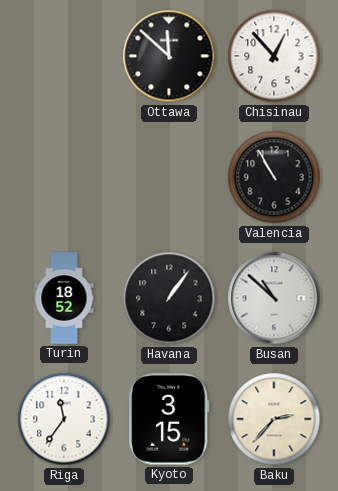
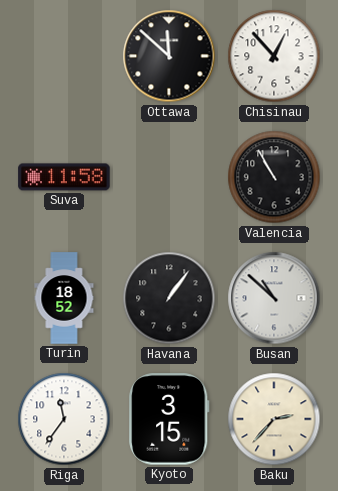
Suva: none -> 11:58
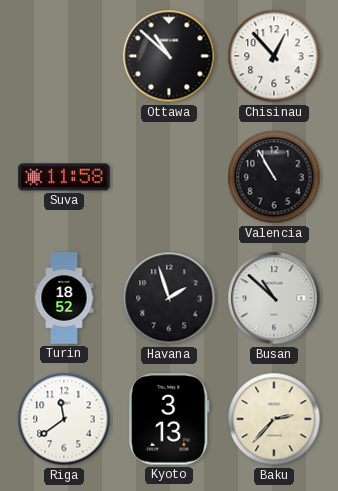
Ottawa: 11:52 -> 10:52
Havana: 1:06 -> 1:57
Riga: 11:36 -> 11:39
Kyoto: 3:15 -> 3:13
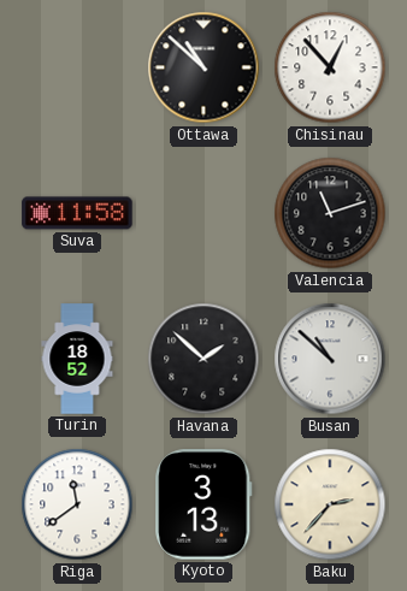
Valencia: 10:55 -> 11:12
Havana: 1:57 -> 1:52
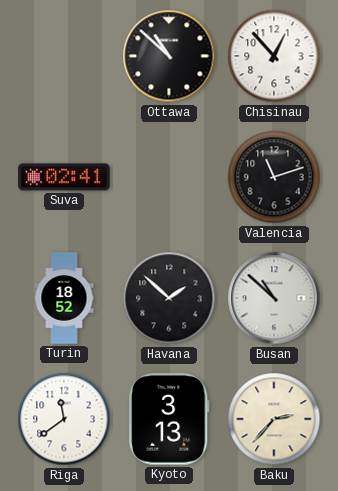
Suva: 11:58 -> 02:41
